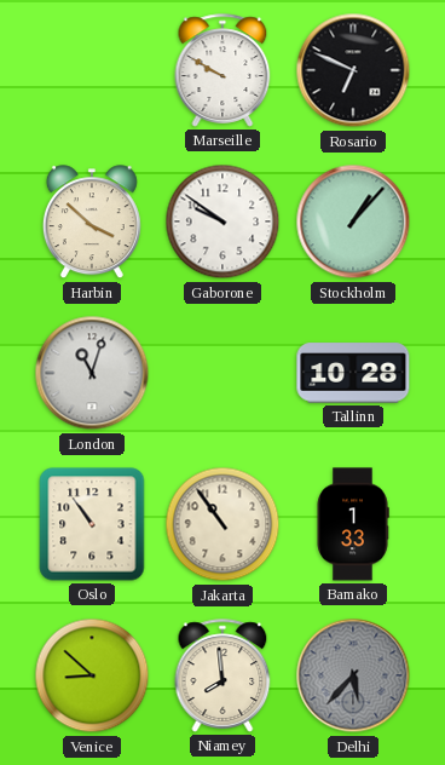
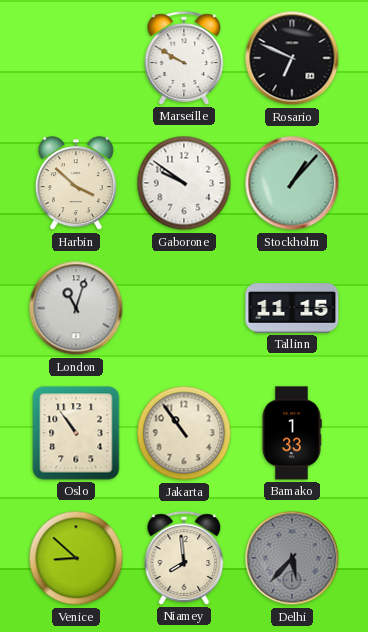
Tallinn: 10:28 -> 11:15
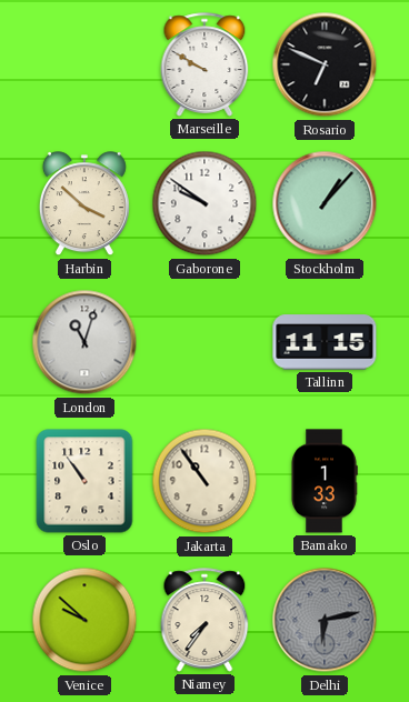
Venice: 8:52 -> 9:52
Niamey: 7:59 -> 7:36
Delhi: 5:37 -> 6:13
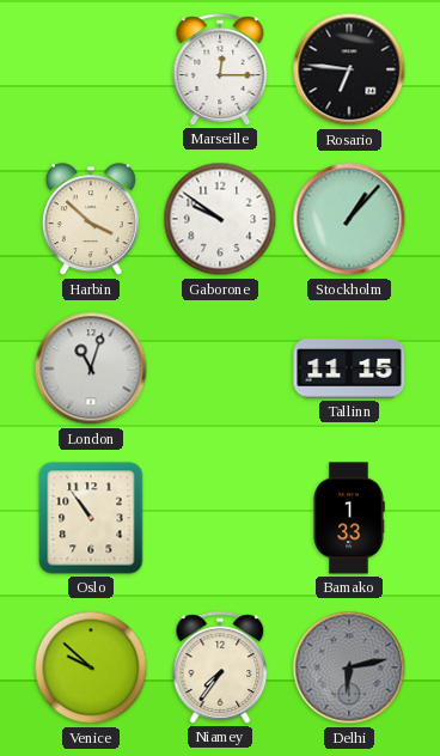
Marseille: 9:50 -> 12:15
Rosario: 6:49 -> 6:46
Jakarta: 10:54 -> none
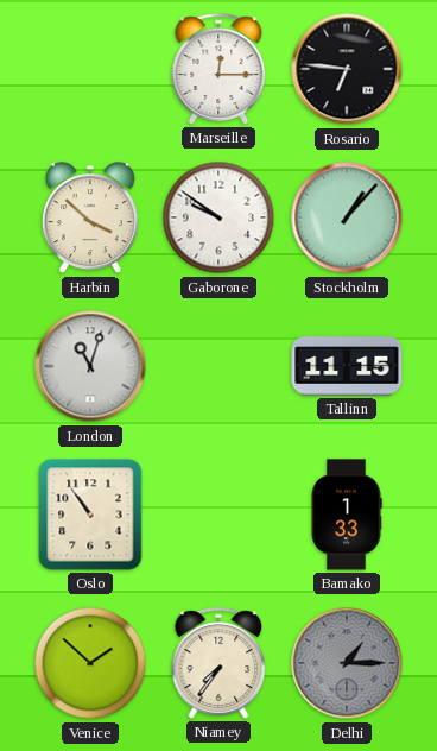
Venice: 9:52 -> 1:52
Delhi: 6:13 -> 1:15
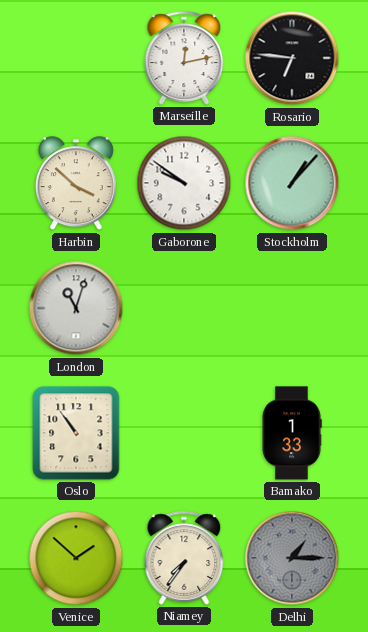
Marseille: 12:15 -> 12:13
Tallinn: 11:15 -> none
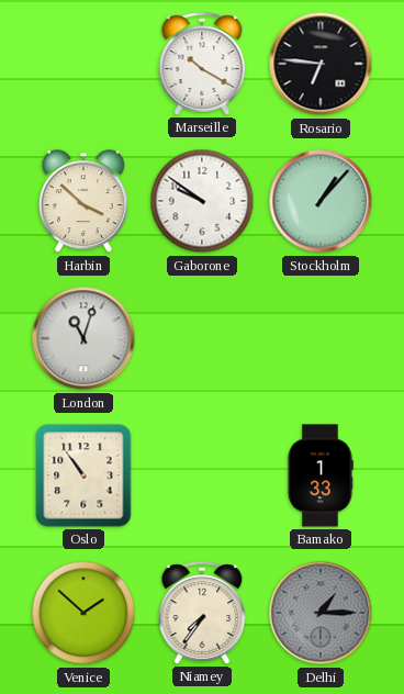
Marseille: 12:13 -> 10:20
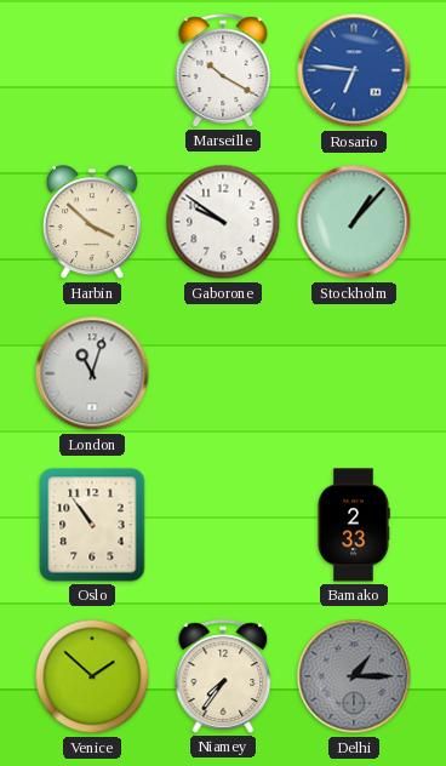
Rosario dial: black -> blue
Bamako: 1:33 -> 2:33
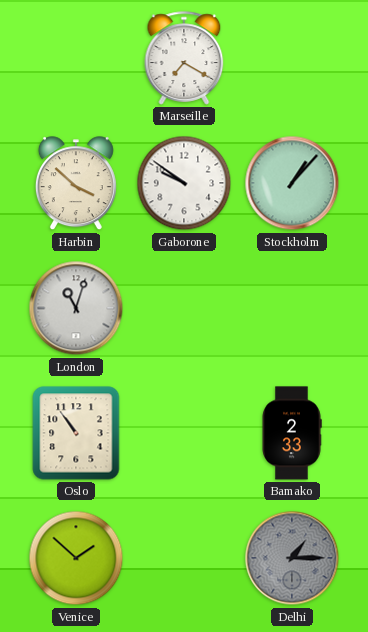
Marseille: 10:20 -> 7:20
Rosario: 6:46 -> none
Niamey: 7:36 -> none
